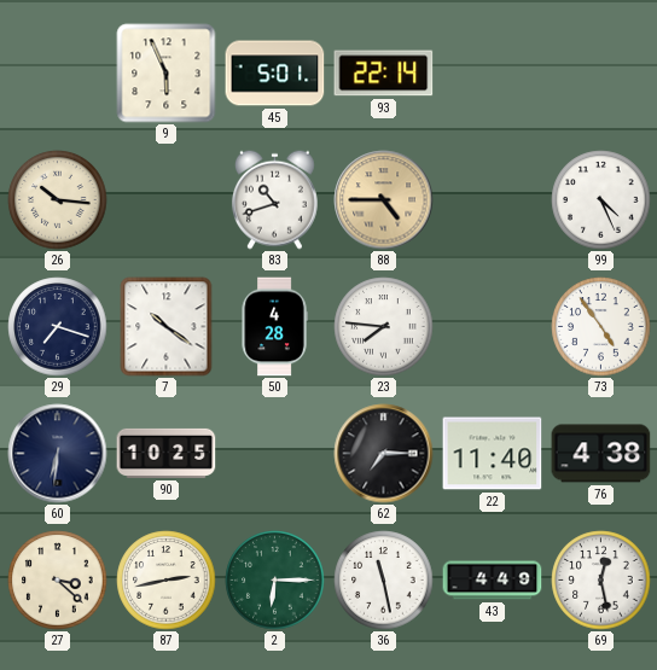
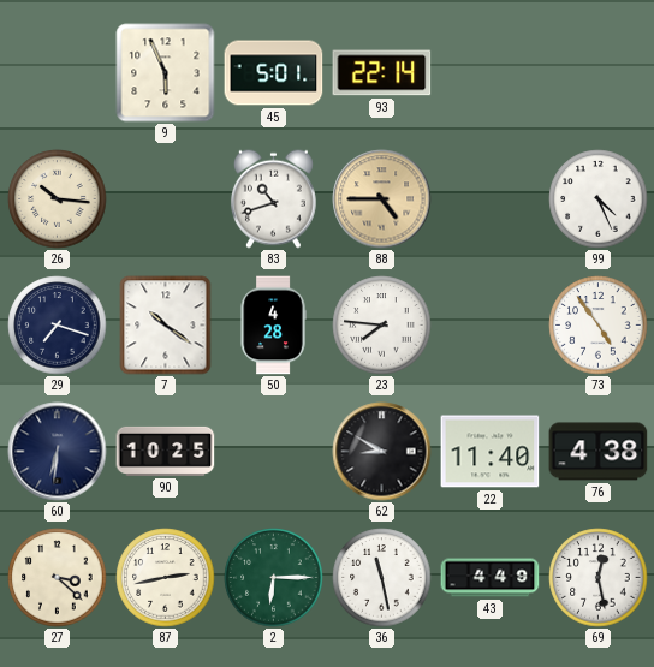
62: 7:15 -> 8:50
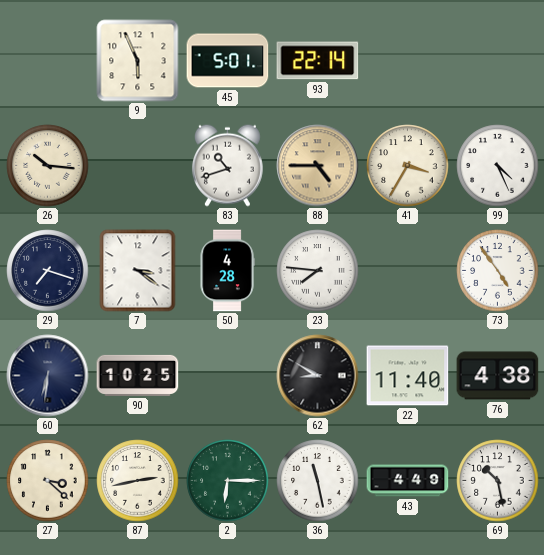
41: none -> 3:35
7: 10:21 -> 3:21
69: 12:28 -> 10:28
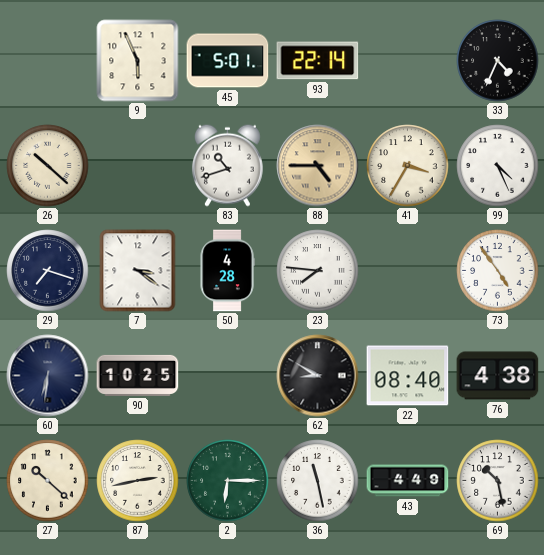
33: none -> 4:34
26: 10:16 -> 10:22
22: 11:40 -> 08:40
27: 3:22 -> 10:22
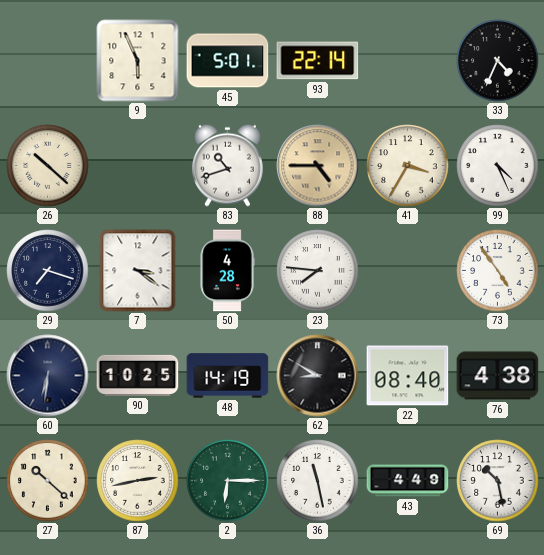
48: none -> 14:19
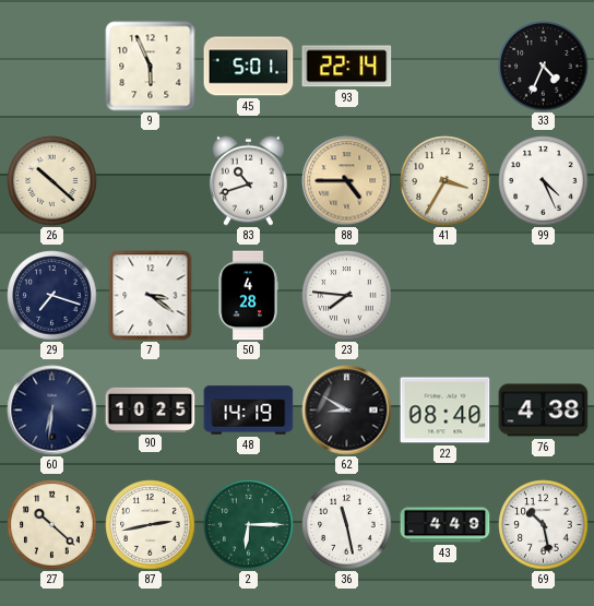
73: 4:54 -> none
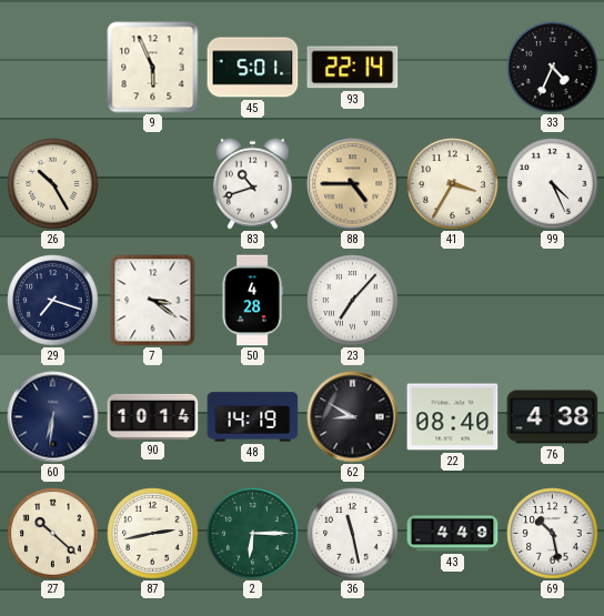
26: 10:22 -> 10:25
23: 7:46 -> 7:07
90: 10:25 -> 10:14
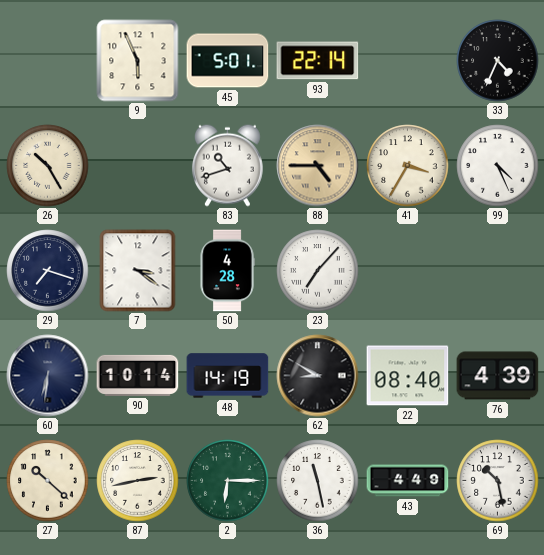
76: 4:38 -> 4:39
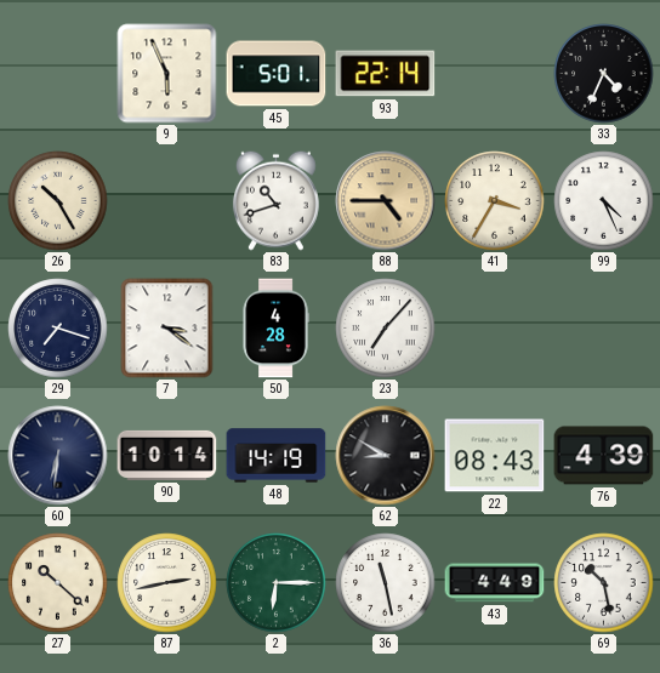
22: 08:40 -> 08:43
